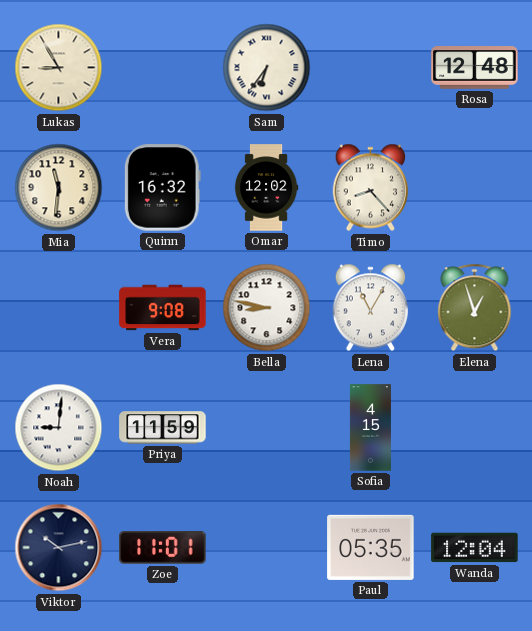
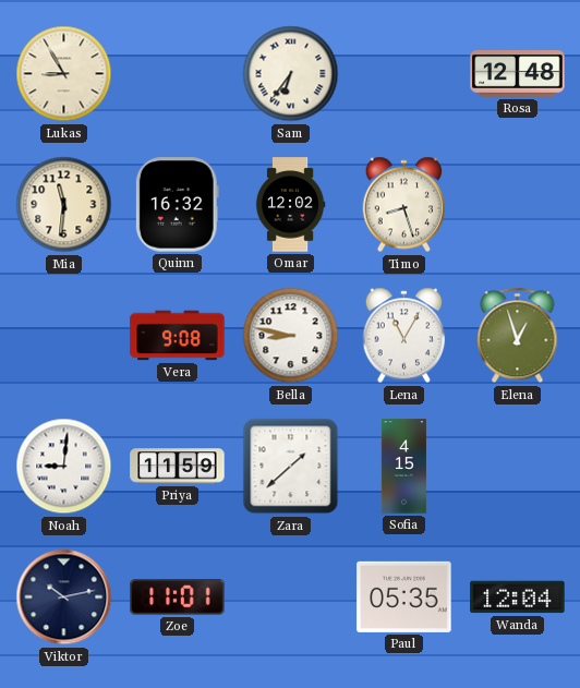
Timo: 8:23 -> 8:27
Zara: none -> 1:38
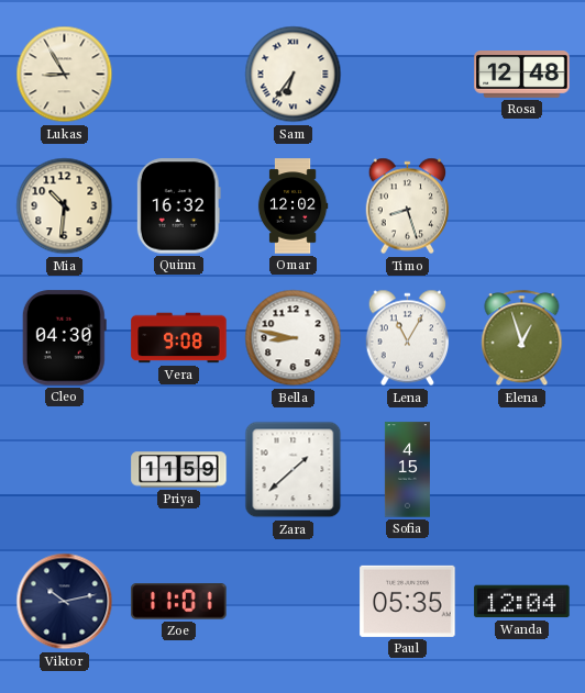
Mia: 11:31 -> 10:31
Cleo: none -> 04:30
Noah: 9:01 -> none
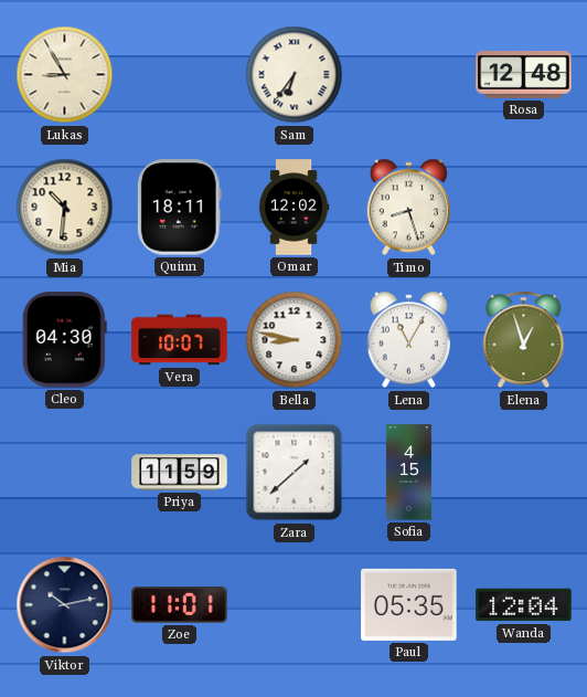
Quinn: 16:32 -> 18:11
Vera: 9:08 -> 10:07
